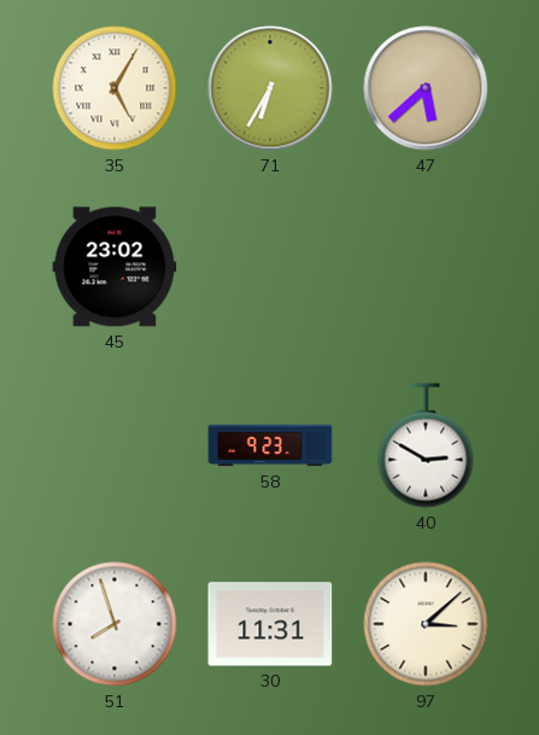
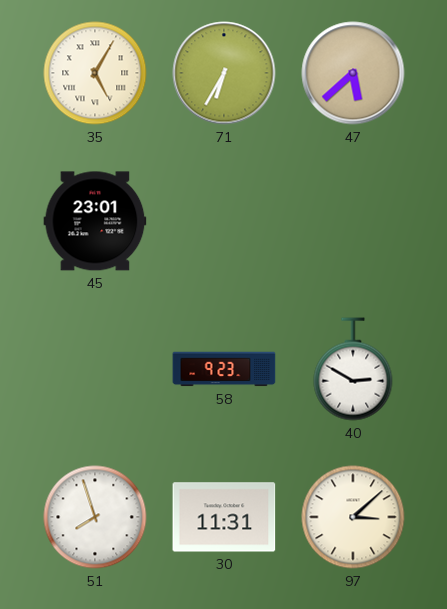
45: 23:02 -> 23:01
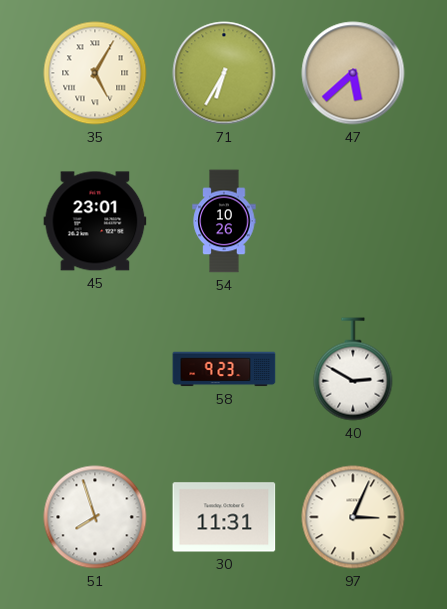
54: none -> 10:26
97: 3:08 -> 3:04
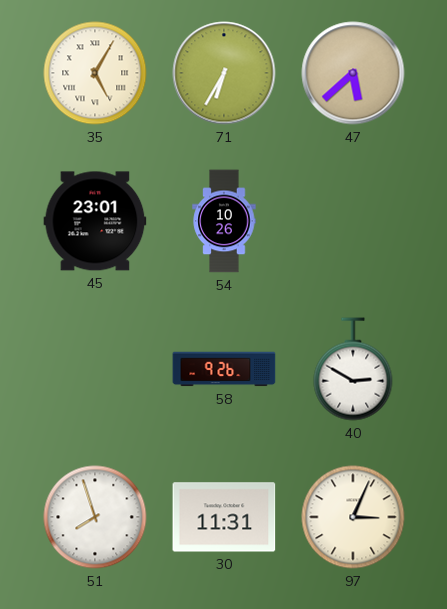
58: 9:23 -> 9:26
